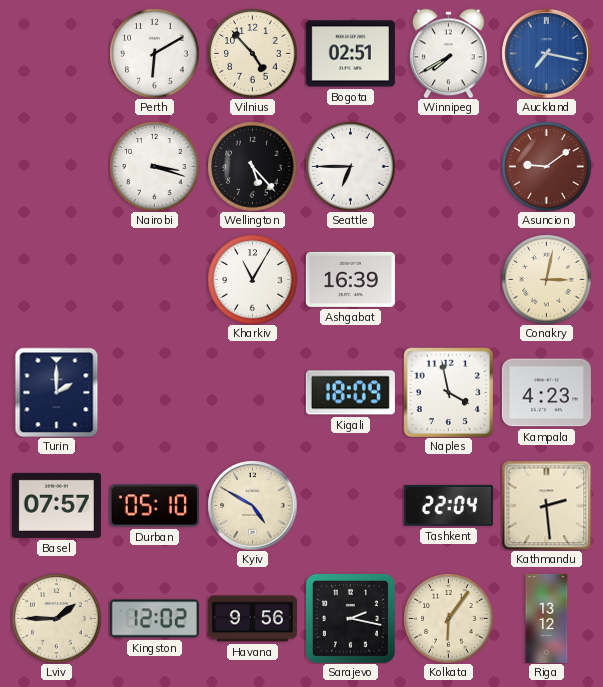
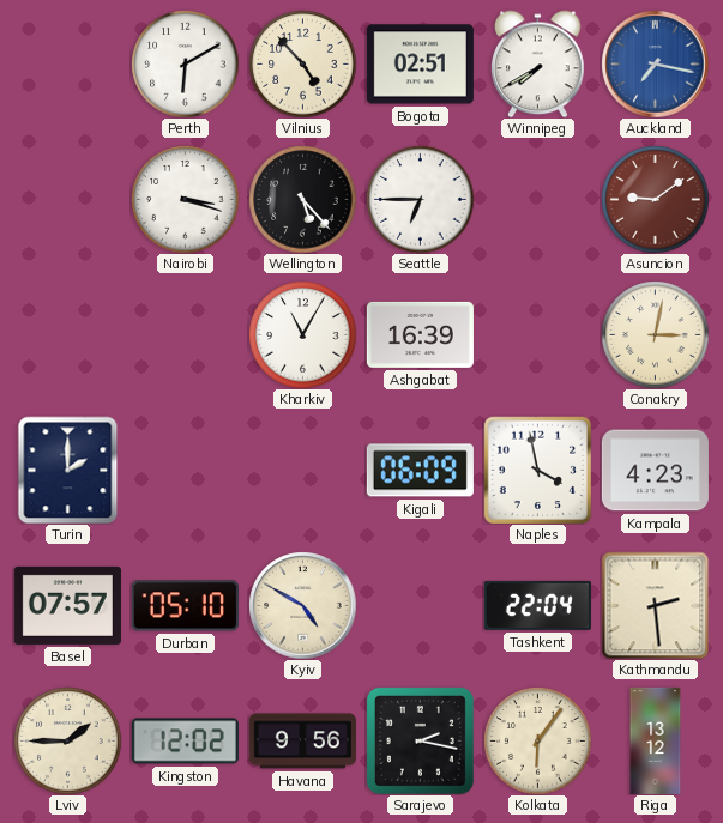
Kigali: 18:09 -> 06:09
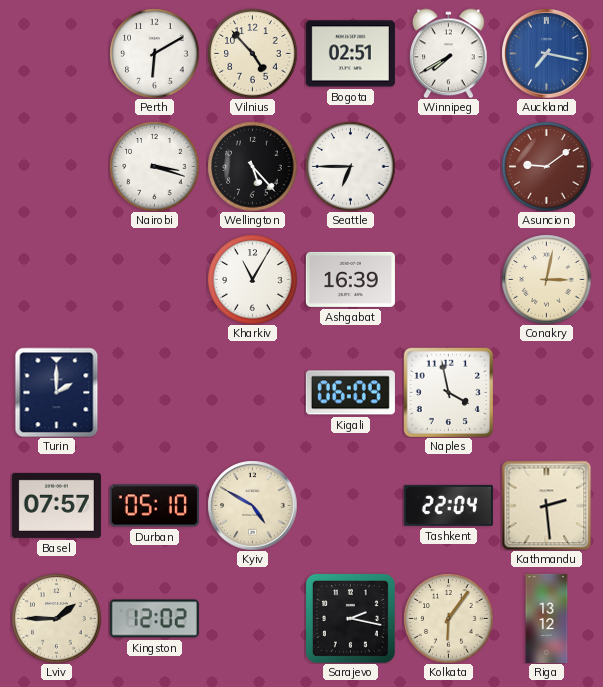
Kampala: 4:23 -> none
Havana: 9:56 -> none
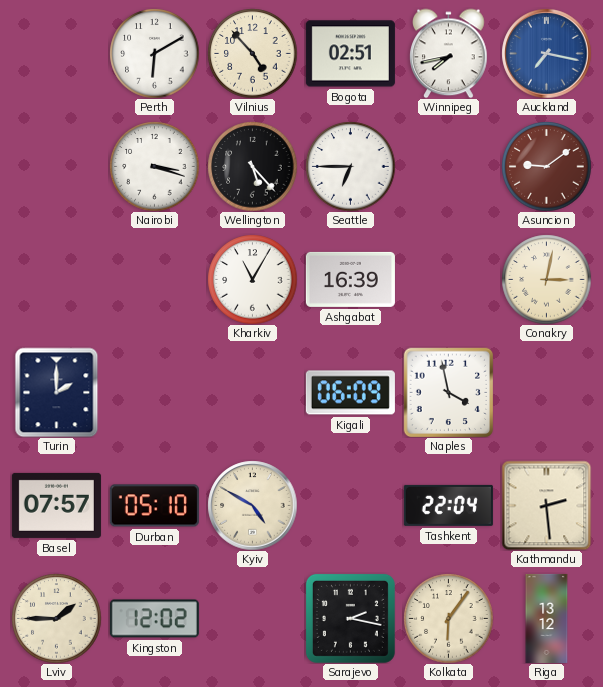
Winnipeg: 7:40 -> 7:43
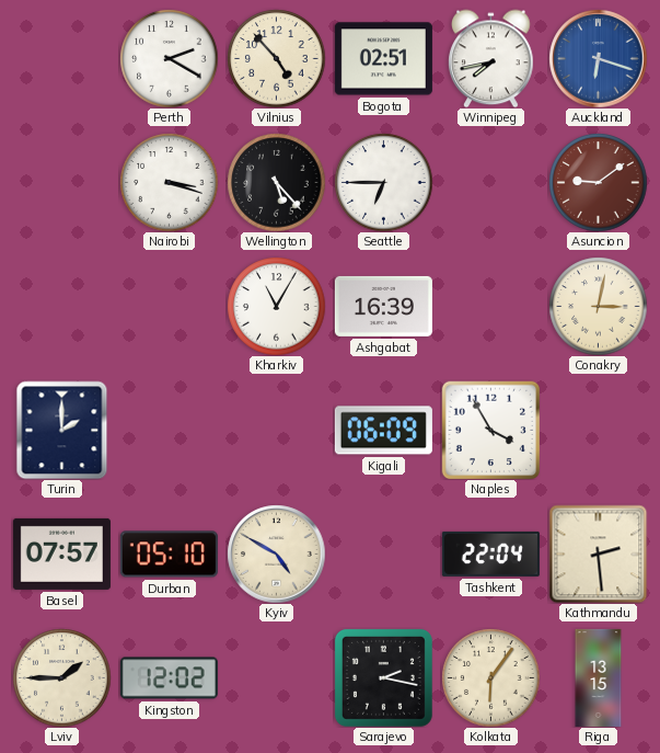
Perth: 6:10 -> 2:20
Auckland: 7:17 -> 6:18
Naples: 3:58 -> 3:55
Riga: 13:12 -> 13:15
